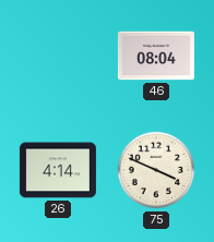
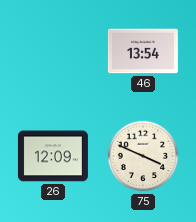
46: 08:04 -> 13:54
26: 4:14 -> 12:09
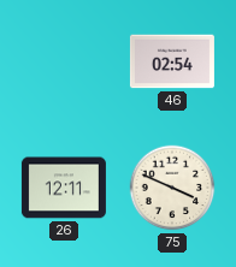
46: 13:54 -> 02:54
26: 12:09 -> 12:11
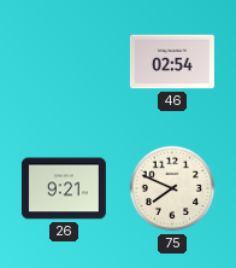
26: 12:11 -> 9:21
75: 3:49 -> 7:49
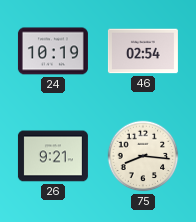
24: none -> 10:19
75: 7:49 -> 8:16
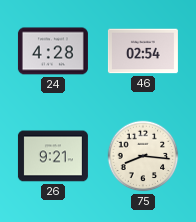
24: 10:19 -> 4:28
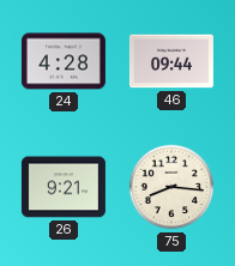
46: 02:54 -> 09:44
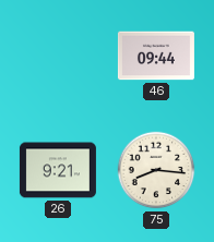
24: 4:28 -> none
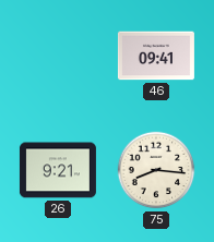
46: 09:44 -> 09:41
